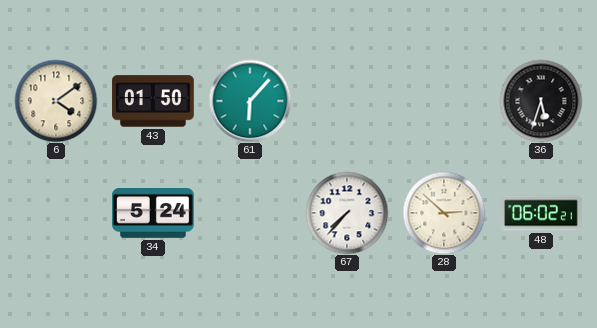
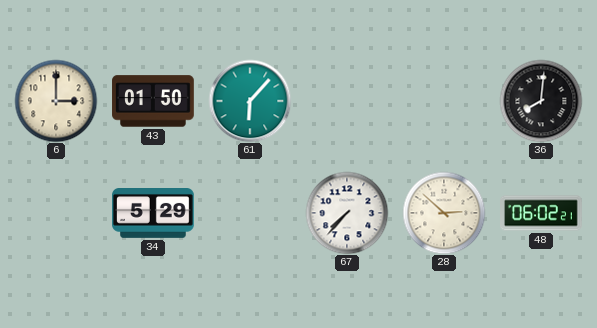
6: 4:09 -> 3:00
36: 5:33 -> 8:01
34: 5:24 -> 5:29
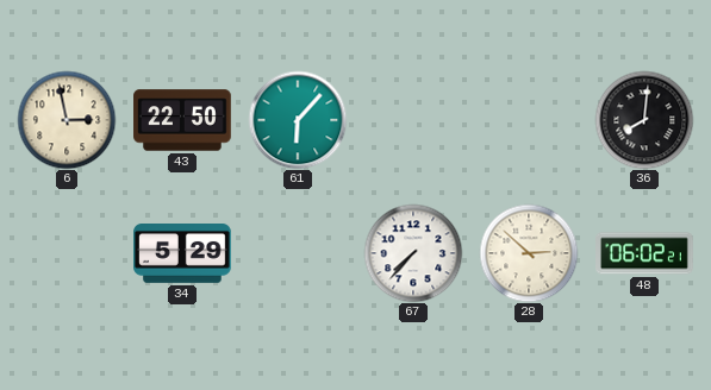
6: 3:00 -> 2:58
43: 01:50 -> 22:50
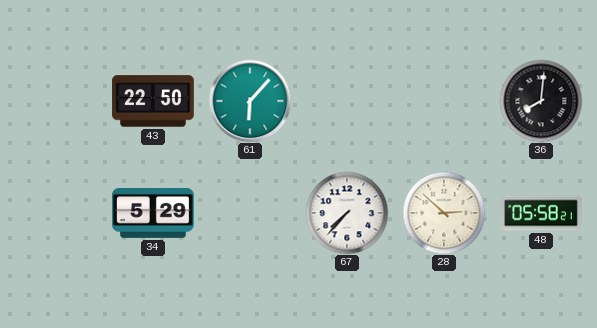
6: 2:58 -> none
48: 06:02 -> 05:58
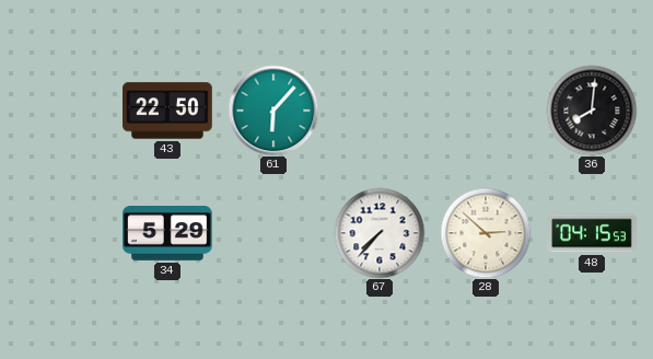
48: 05:58 -> 04:15
